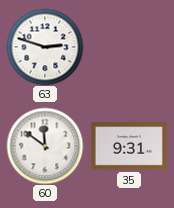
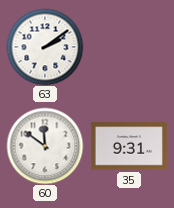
63: 2:48 -> 2:09
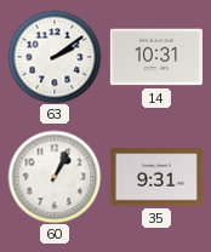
14: none -> 10:31
60: 11:51 -> 1:04
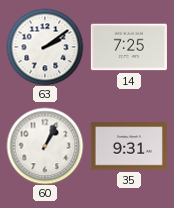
14: 10:31 -> 7:25
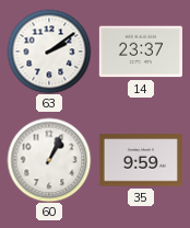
14: 7:25 -> 23:37
35: 9:31 -> 9:59
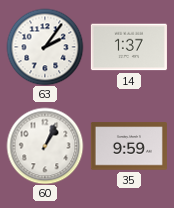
63: 2:09 -> 2:06
14: 23:37 -> 1:37
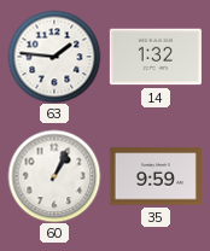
63: 2:06 -> 1:46
14: 1:37 -> 1:32
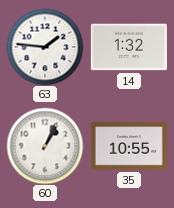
35: 9:59 -> 10:55
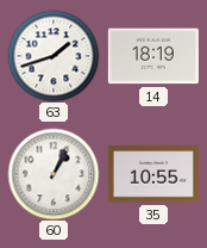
63: 1:46 -> 1:42
14: 1:32 -> 18:19
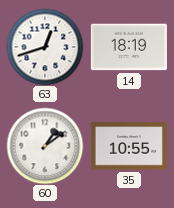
63: 1:42 -> 12:42
60: 1:04 -> 1:09
